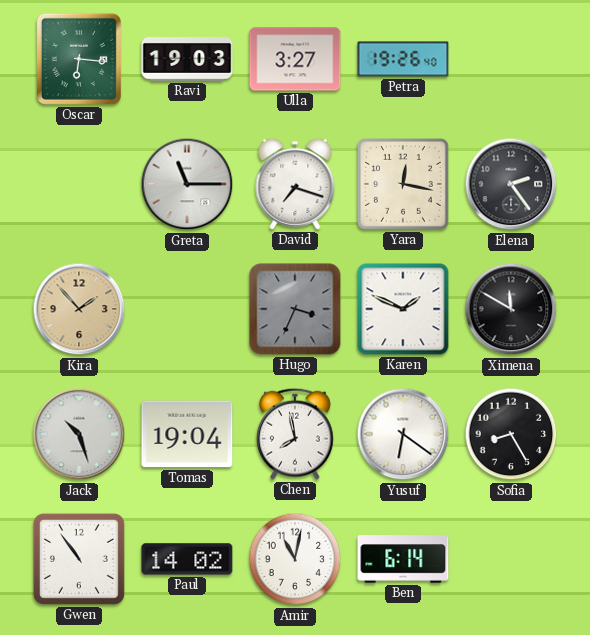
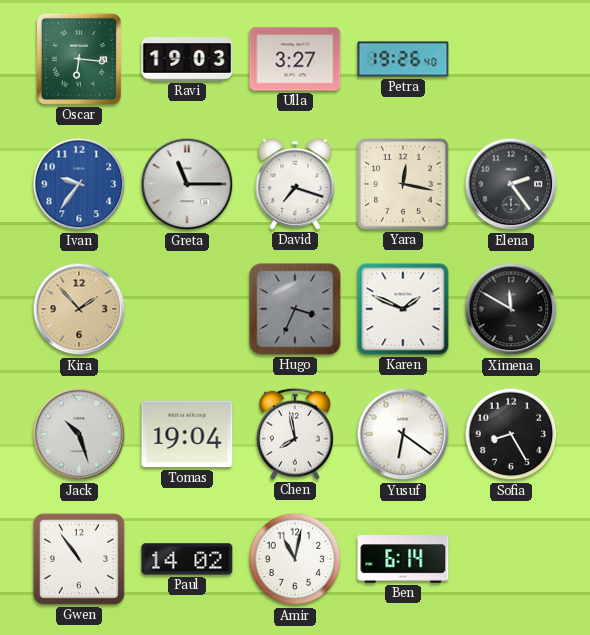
Ivan: none -> 9:36
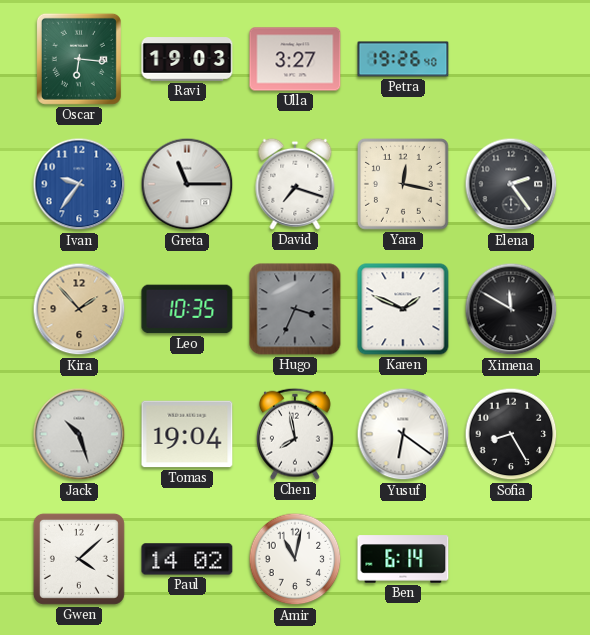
Leo: none -> 10:35
Gwen: 10:54 -> 4:08
